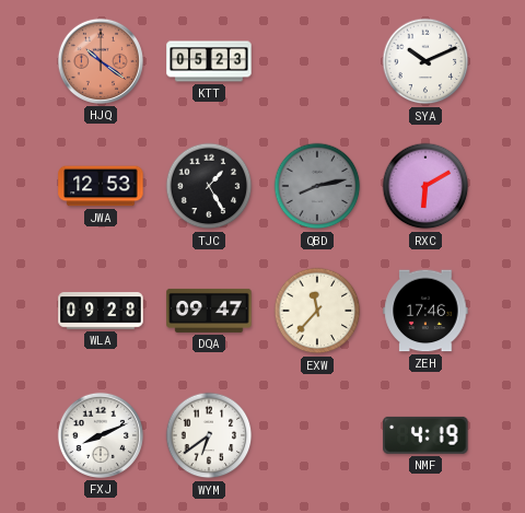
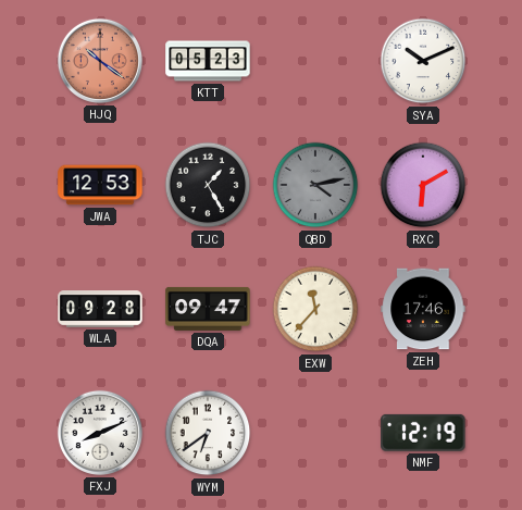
QBD: 8:13 -> 4:13
NMF: 4:19 -> 12:19
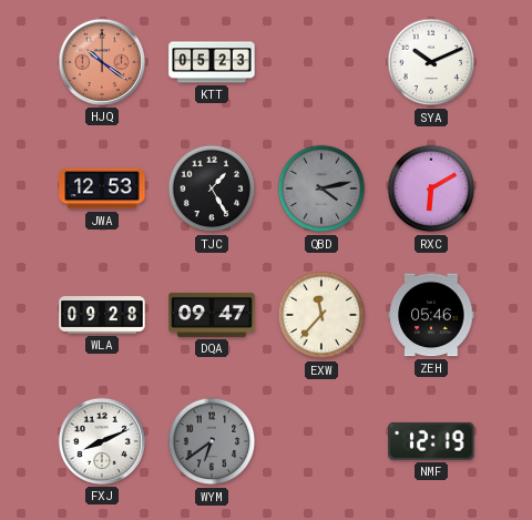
ZEH: 17:46 -> 05:46
WYM dial: white -> grey
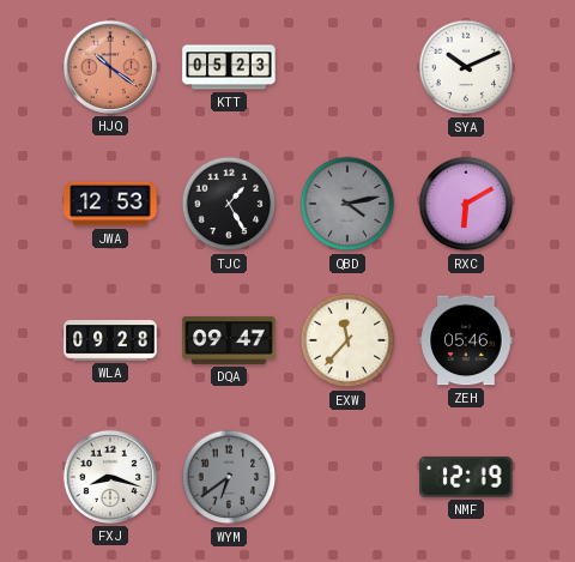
FXJ: 8:11 -> 8:18
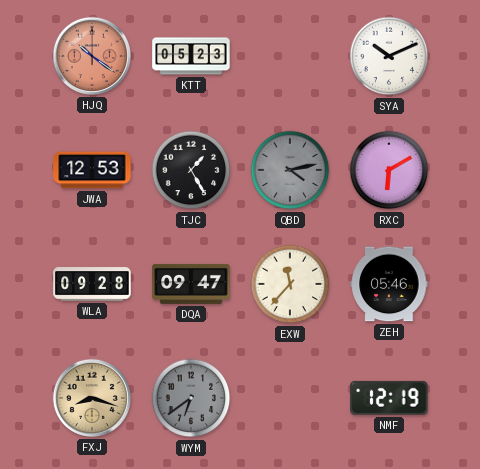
FXJ dial: white -> champagne
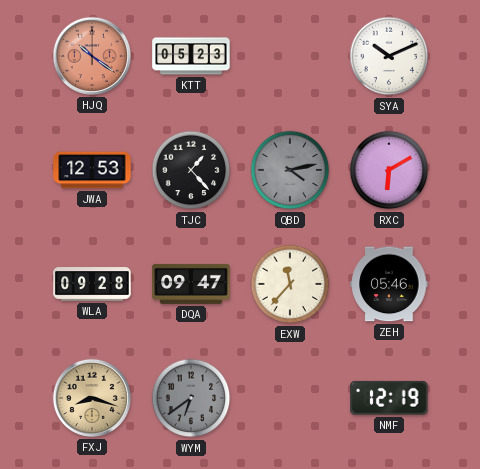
TJC: 1:25 -> 1:23
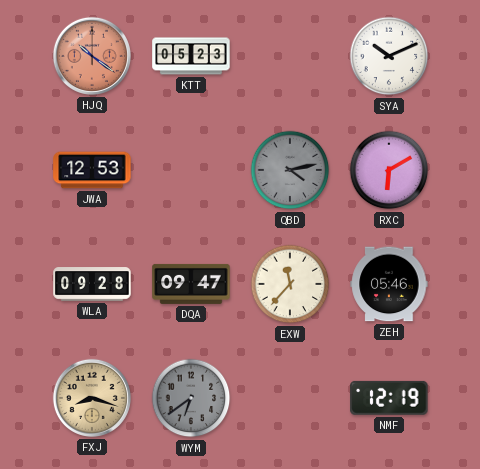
TJC: 1:23 -> none
